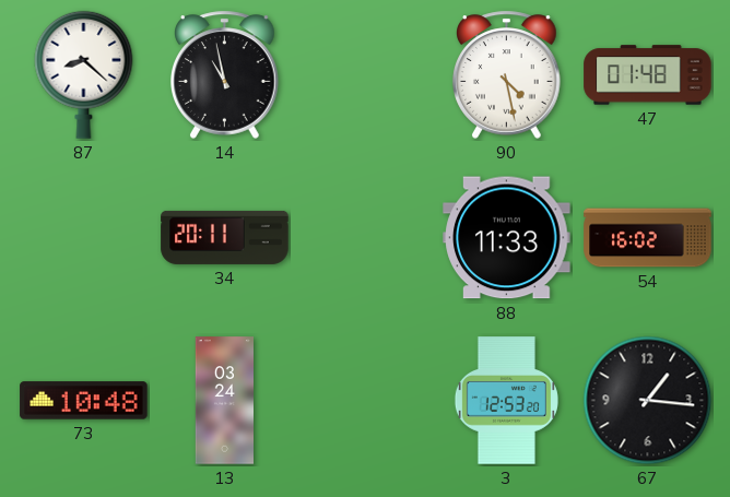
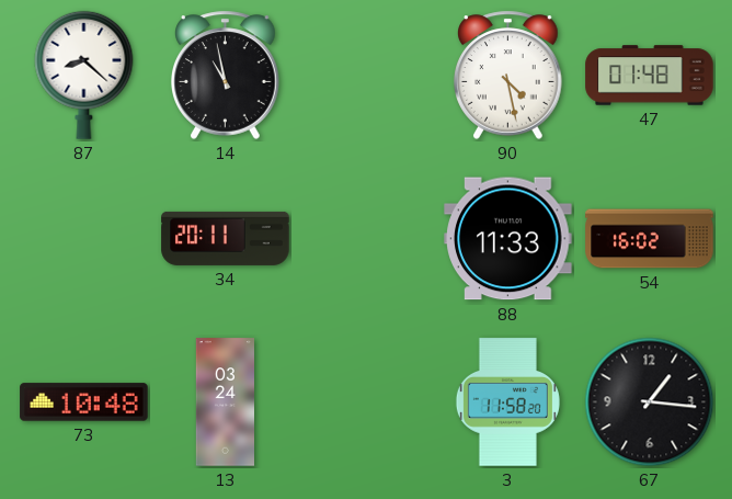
3: 12:53 -> 11:58
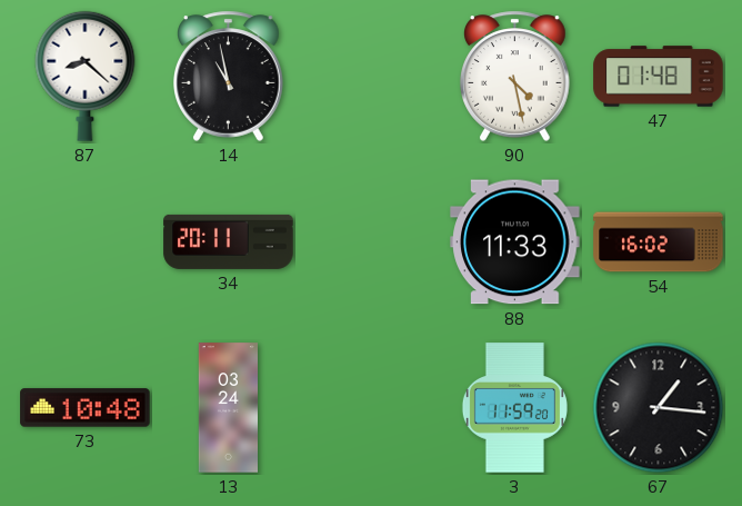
3: 11:58 -> 11:59
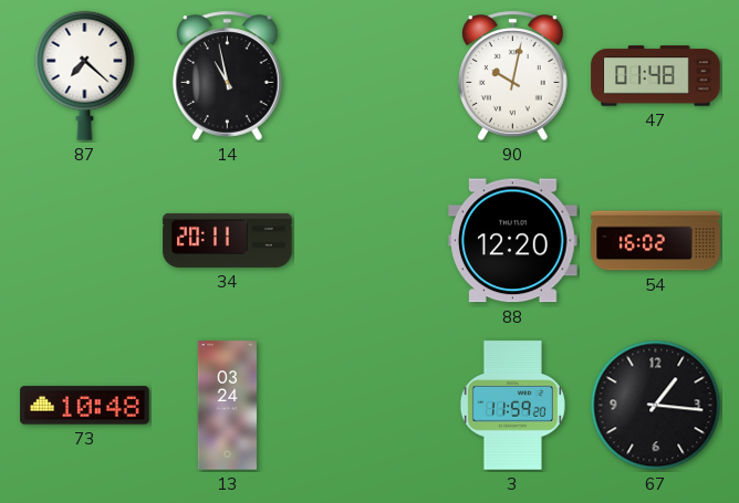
87: 8:22 -> 7:22
90: 4:28 -> 10:02
88: 11:33 -> 12:20
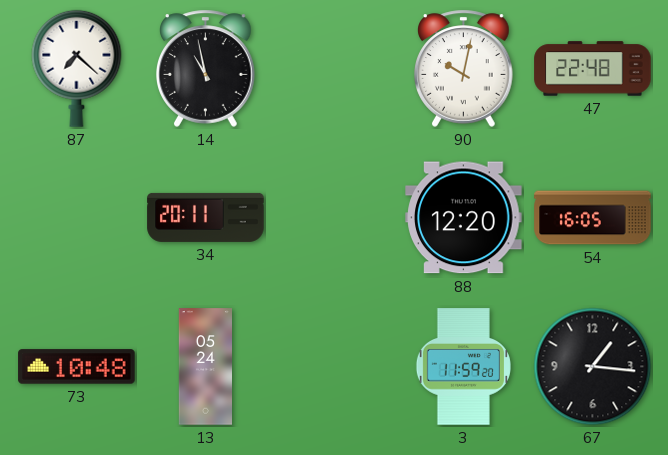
47: 01:48 -> 22:48
54: 16:02 -> 16:05
13: 03:24 -> 05:24
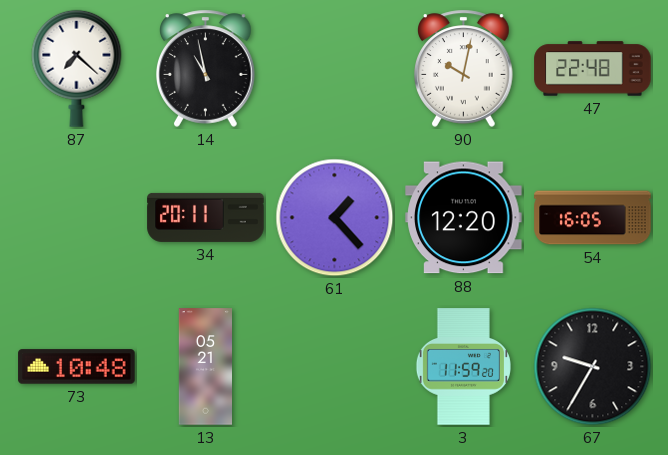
61: none -> 1:23
13: 05:24 -> 05:21
67: 1:16 -> 9:35
